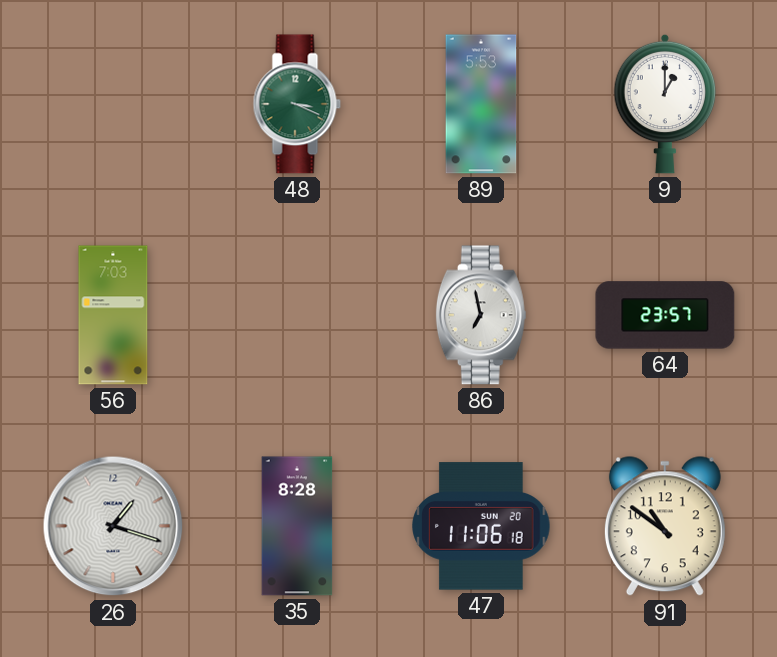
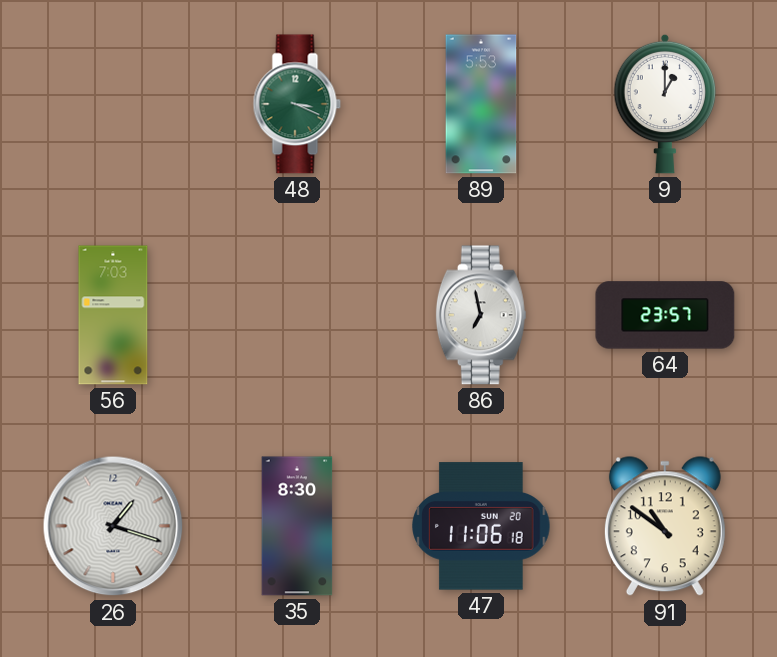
35: 8:28 -> 8:30
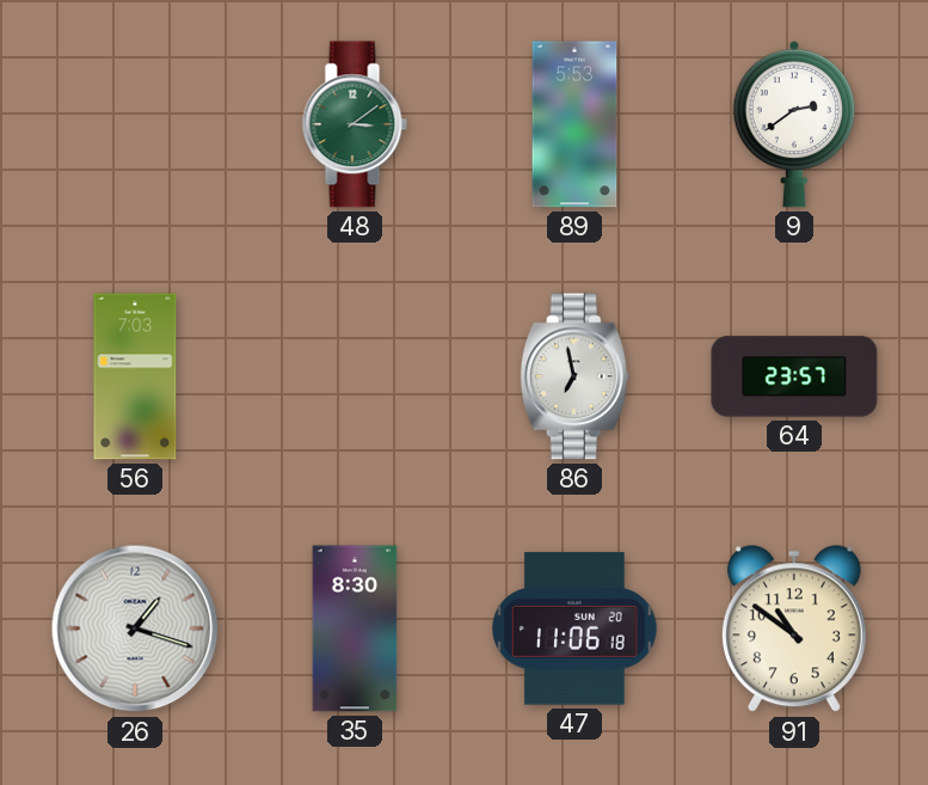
48: 3:19 -> 3:09
9: 1:00 -> 2:39
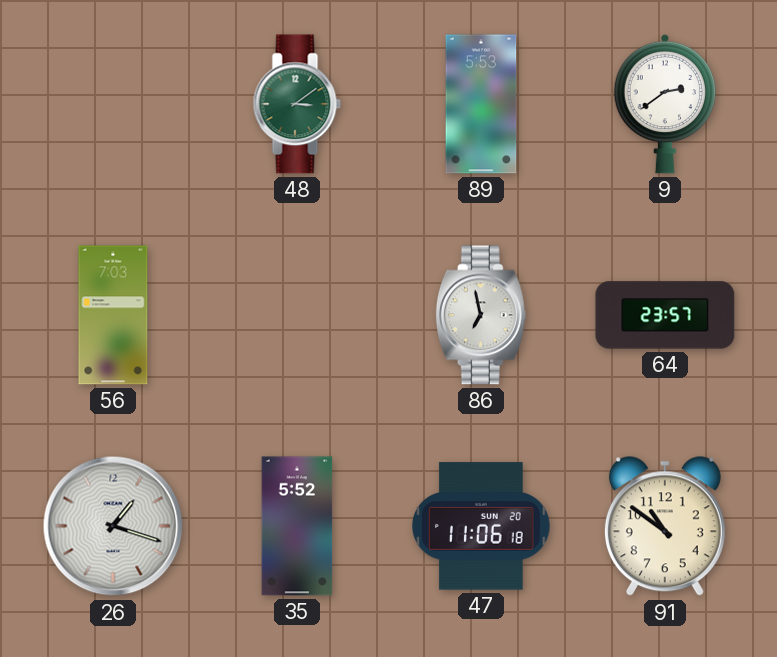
35: 8:30 -> 5:52
